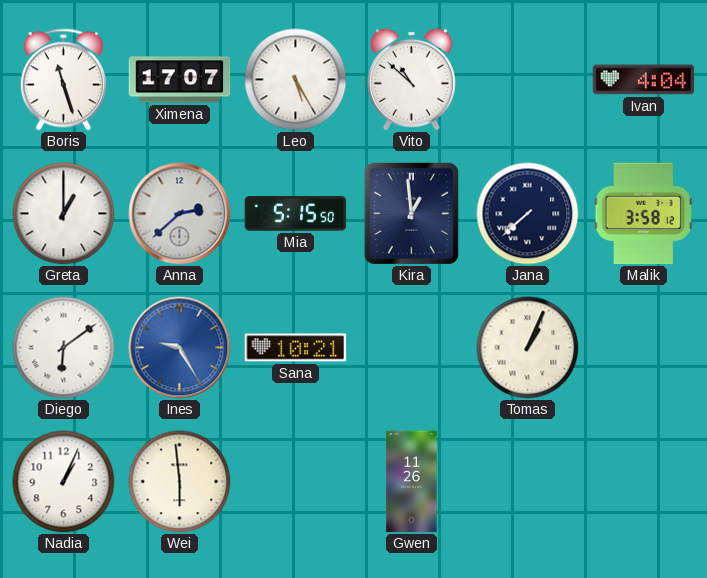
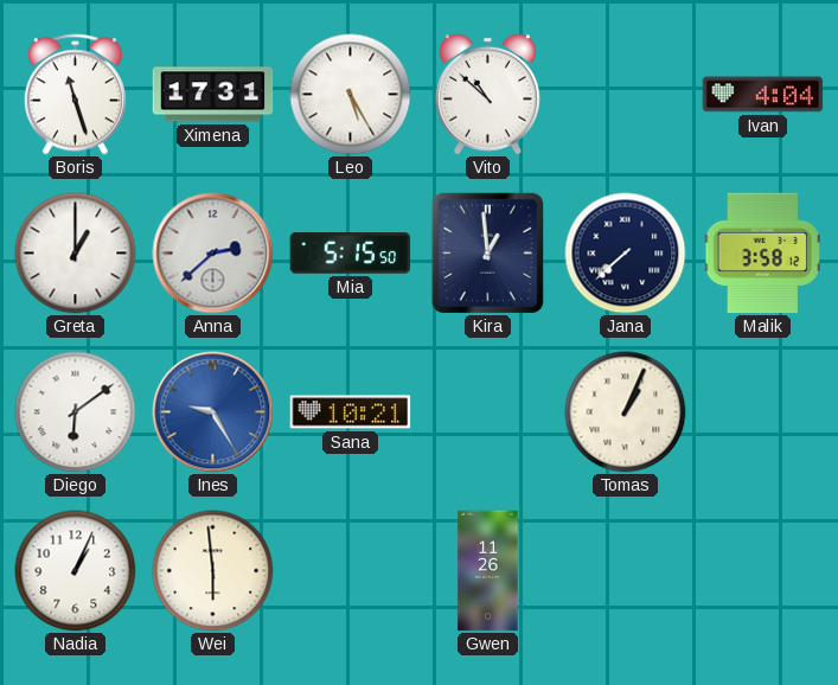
Ximena: 17:07 -> 17:31
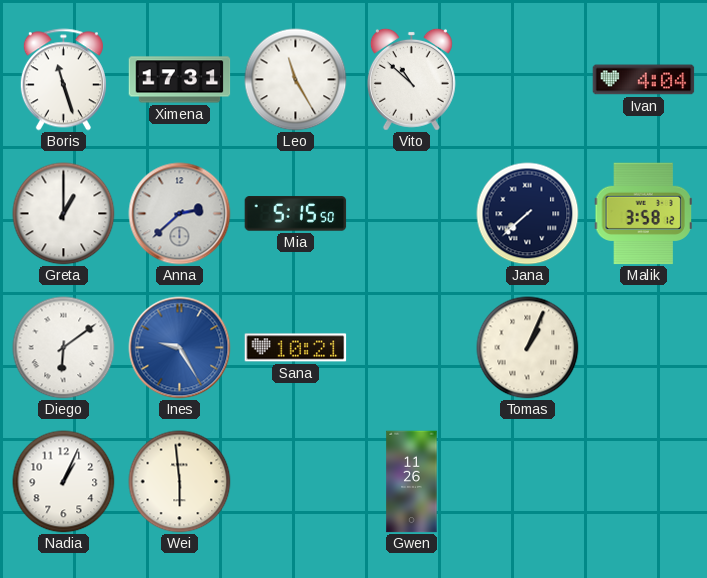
Leo: 5:25 -> 11:25
Kira: 12:59 -> none
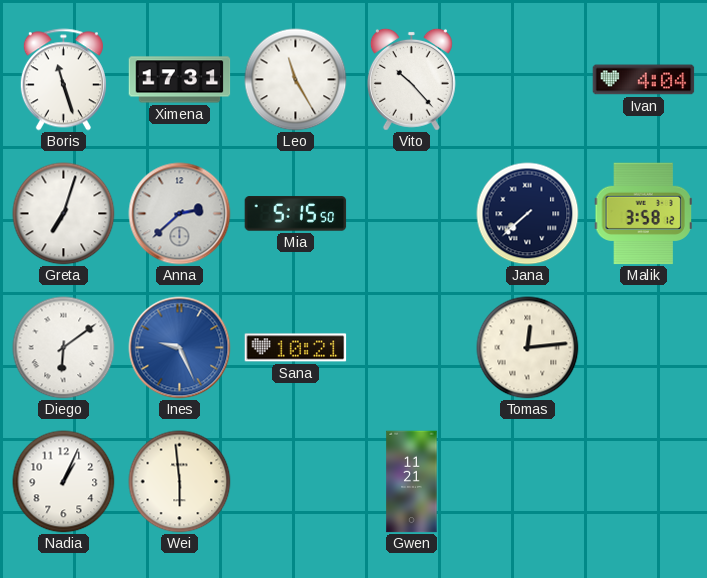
Vito: 10:52 -> 10:23
Greta: 1:00 -> 7:03
Ines: 9:25 -> 9:26
Tomas: 1:04 -> 12:14
Gwen: 11:26 -> 11:21
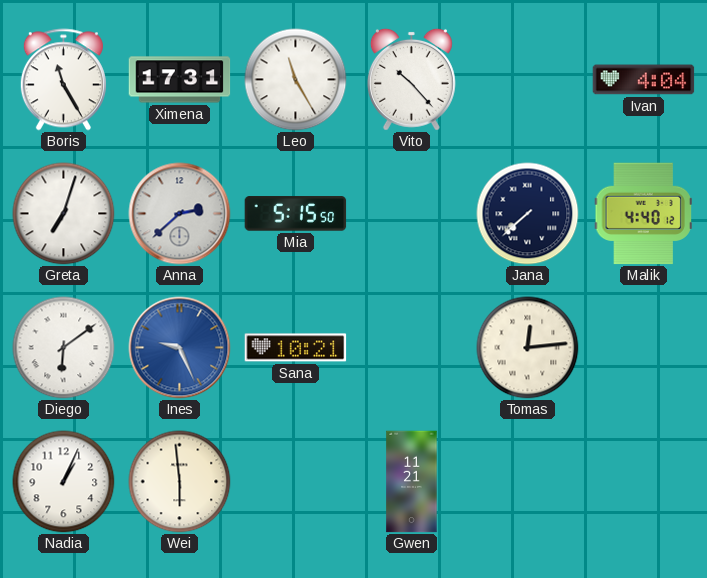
Boris: 11:27 -> 11:25
Malik: 3:58 -> 4:40
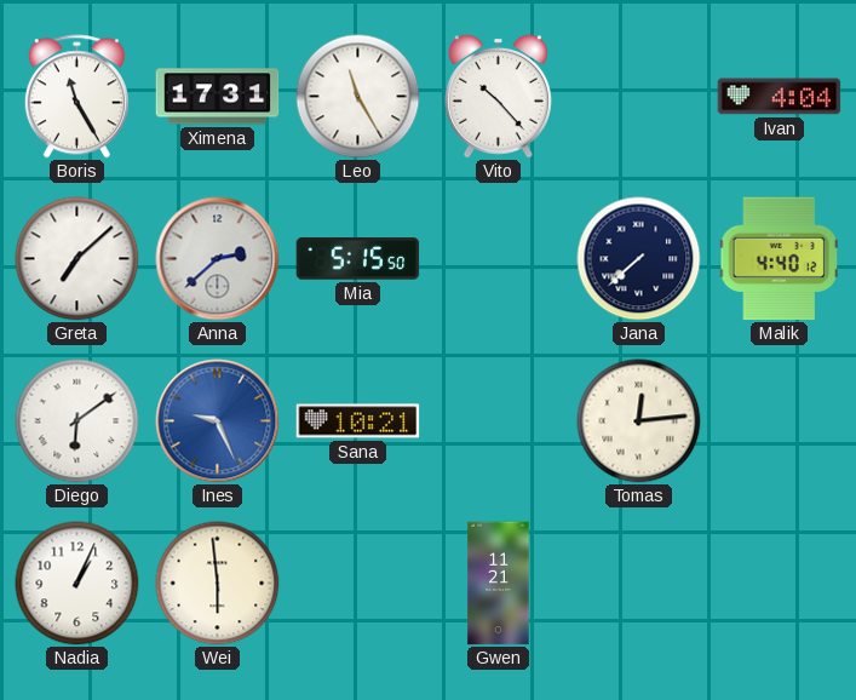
Greta: 7:03 -> 7:08
